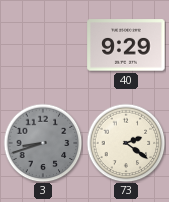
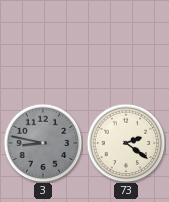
40: 9:29 -> none
3: 8:42 -> 8:47
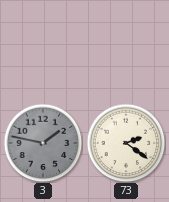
3: 8:47 -> 1:47
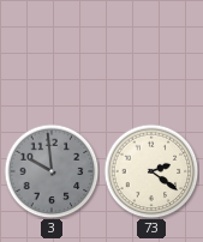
3: 1:47 -> 9:59
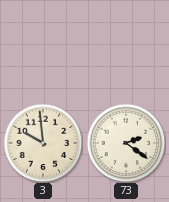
3 dial: grey -> cream
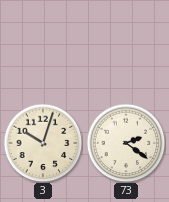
3: 9:59 -> 10:03
